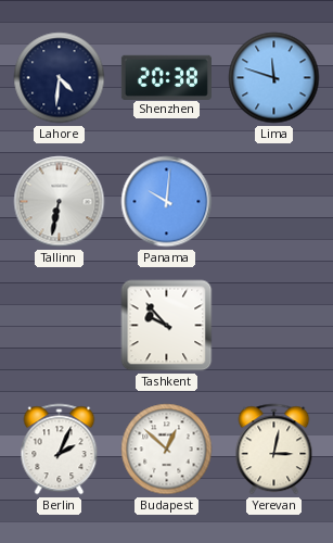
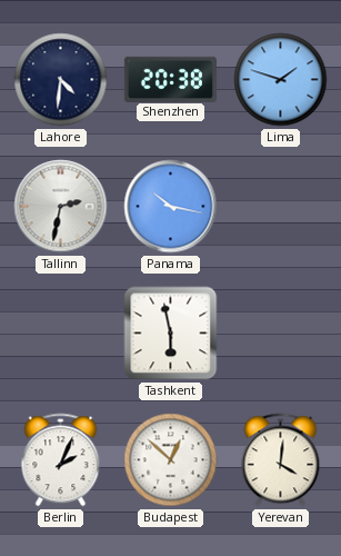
Lima: 11:48 -> 1:48
Tallinn: 6:32 -> 2:32
Panama: 10:01 -> 10:17
Tashkent: 9:53 -> 5:58
Yerevan: 3:02 -> 4:01
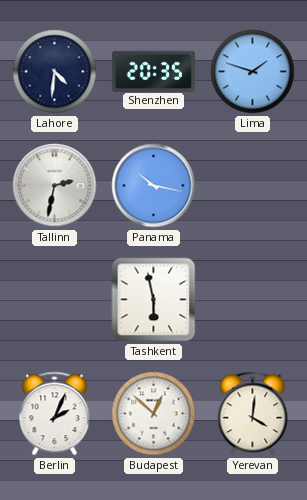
Shenzhen: 20:38 -> 20:35
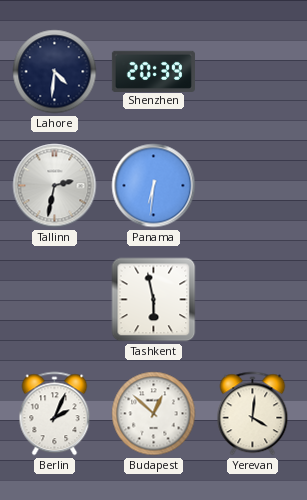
Shenzhen: 20:35 -> 20:39
Lima: 1:48 -> none
Panama: 10:17 -> 6:31
